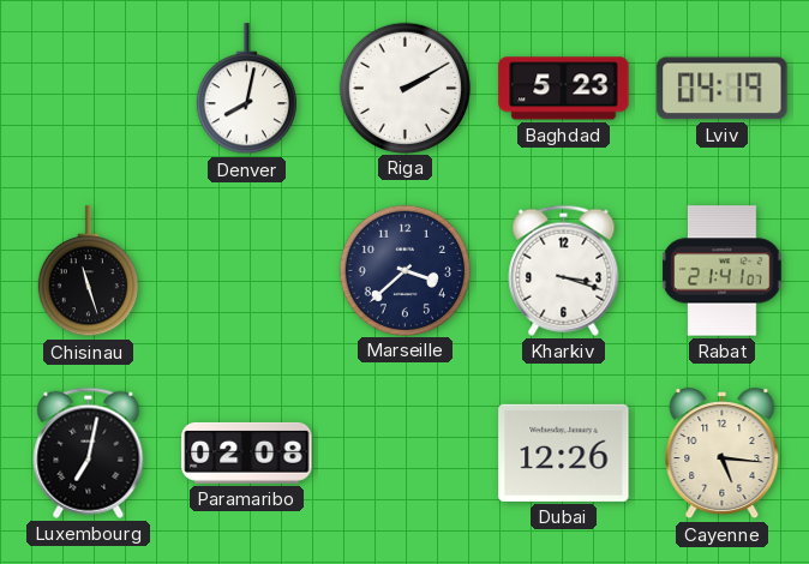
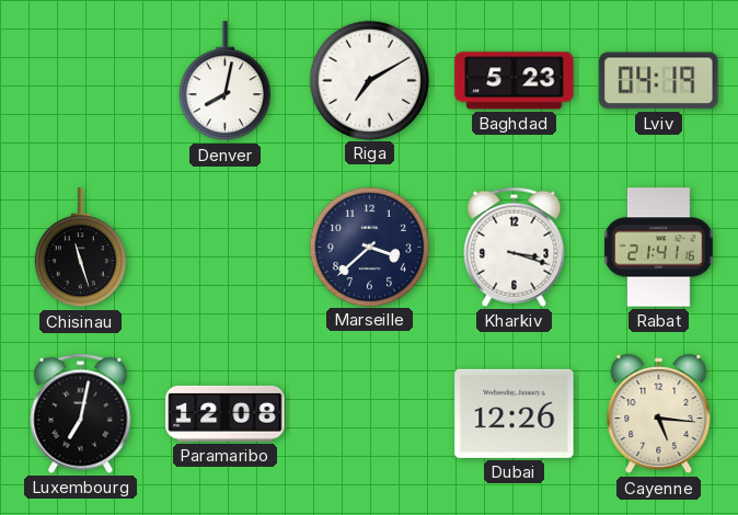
Riga: 2:10 -> 7:10
Rabat: 21:41:07 -> 21:41:16
Paramaribo: 02:08 -> 12:08
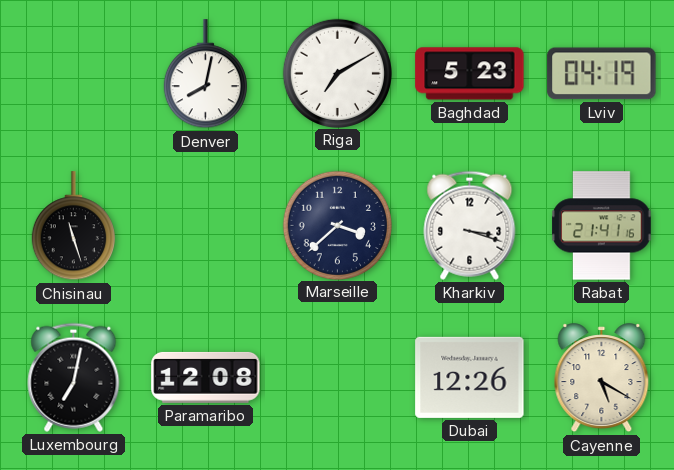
Cayenne: 5:16 -> 5:20
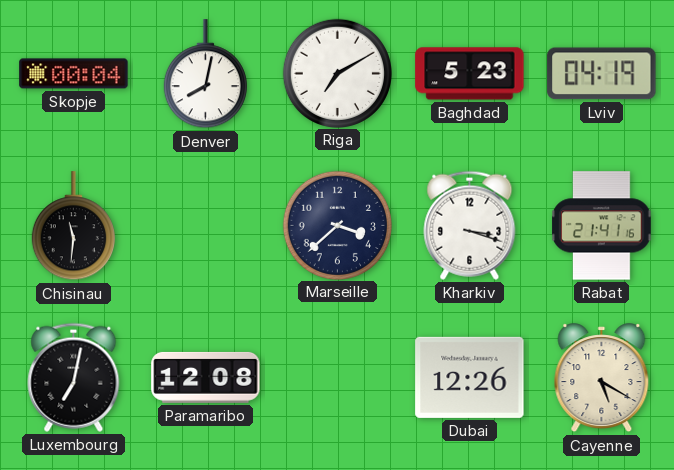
Skopje: none -> 00:04
Chisinau: 11:27 -> 11:31
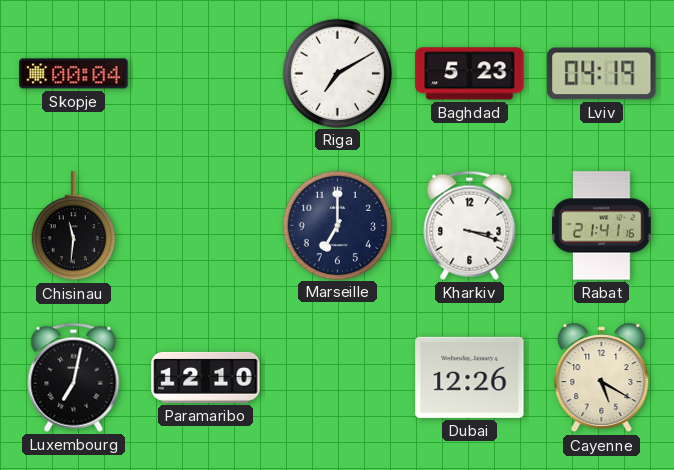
Denver: 8:02 -> none
Marseille: 3:38 -> 7:00
Paramaribo: 12:08 -> 12:10
